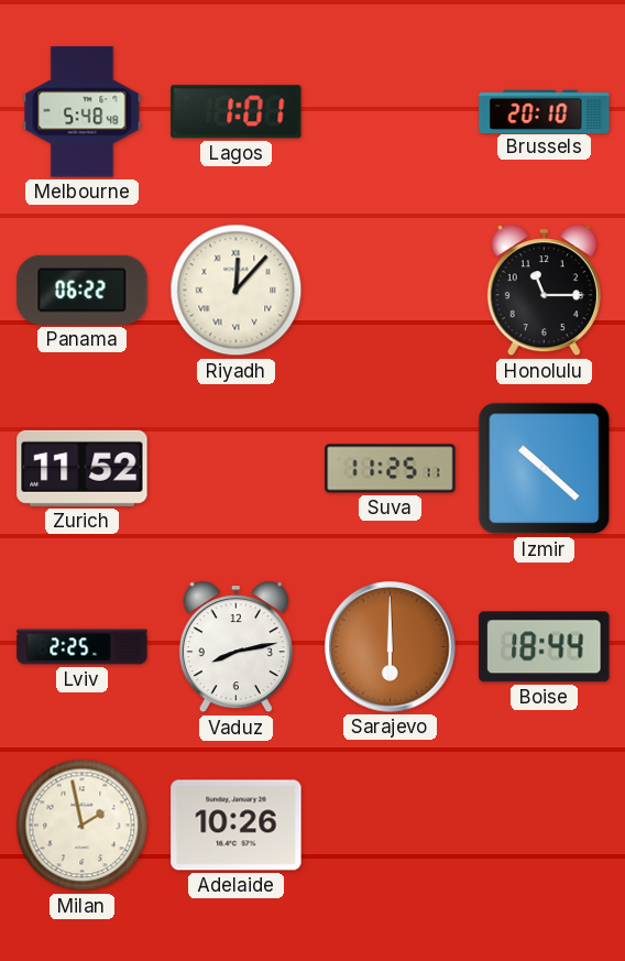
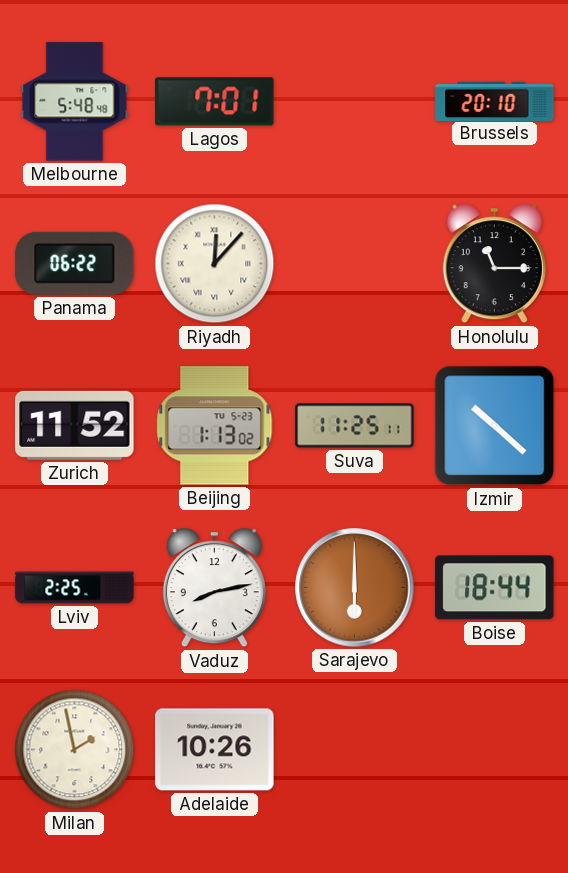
Lagos: 1:01 -> 7:01
Beijing: none -> 1:13
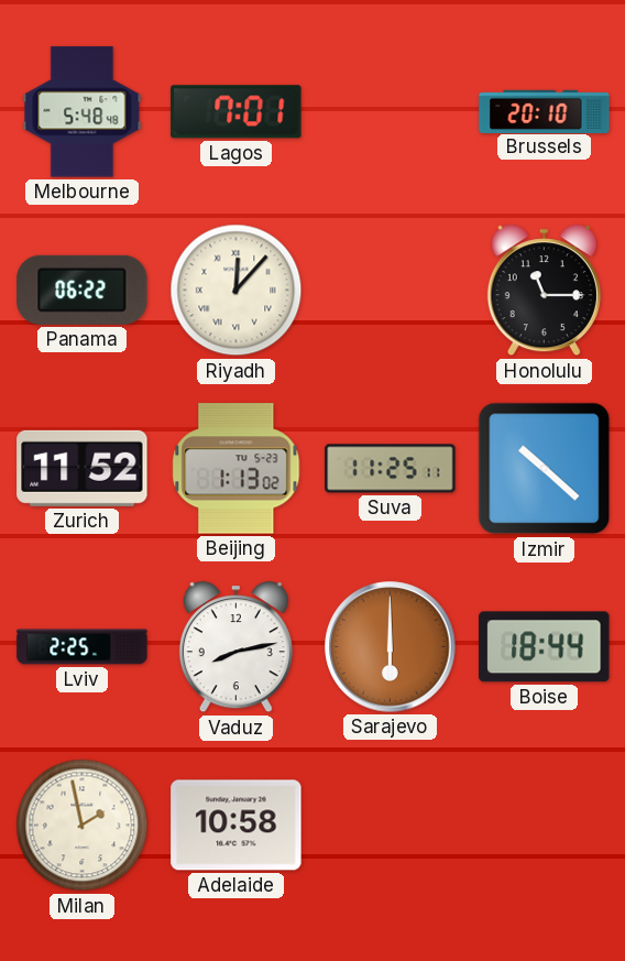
Adelaide: 10:26 -> 10:58
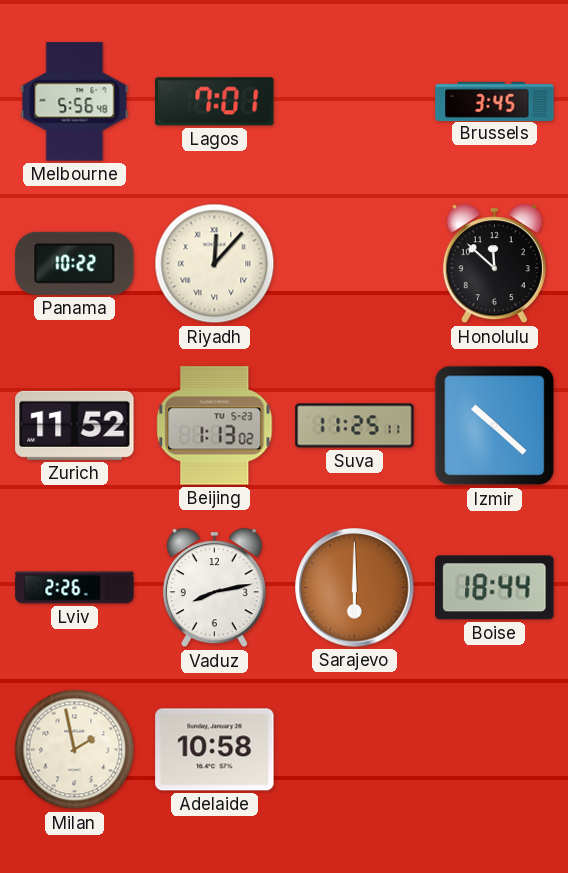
Melbourne: 5:48 -> 5:56
Brussels: 20:10 -> 3:45
Panama: 06:22 -> 10:22
Honolulu: 11:15 -> 11:52
Lviv: 2:25 -> 2:26
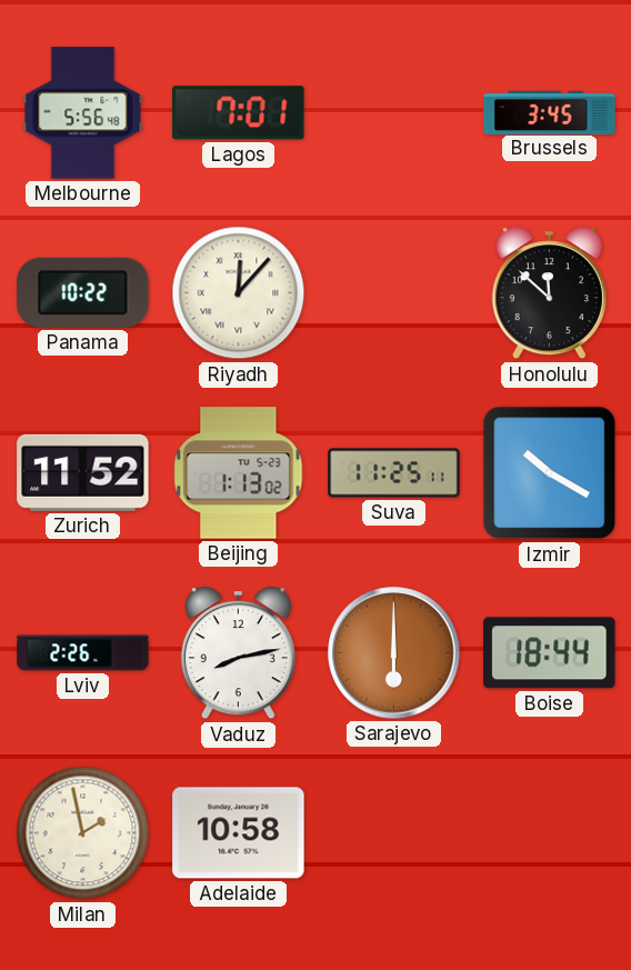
Izmir: 10:22 -> 10:20
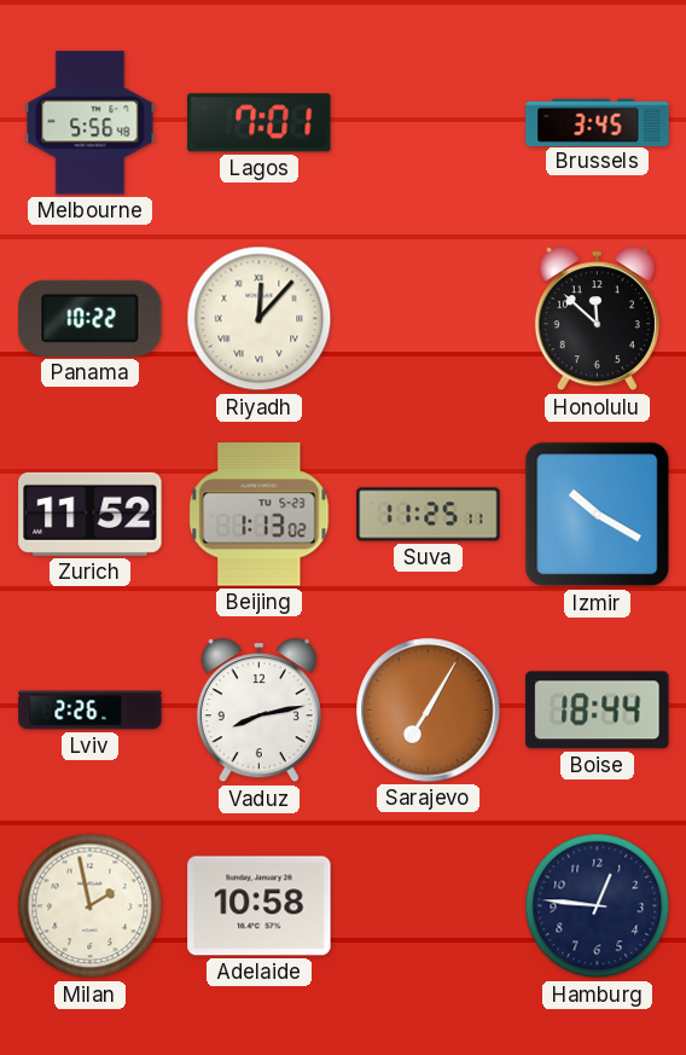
Sarajevo: 6:00 -> 7:05
Hamburg: none -> 12:46
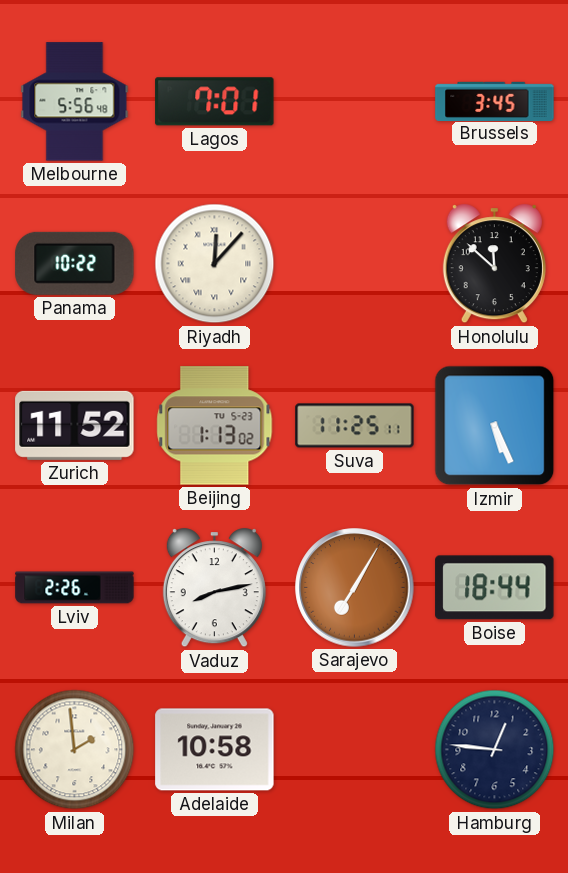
Izmir: 10:20 -> 5:26
Milan: 1:58 -> 1:59
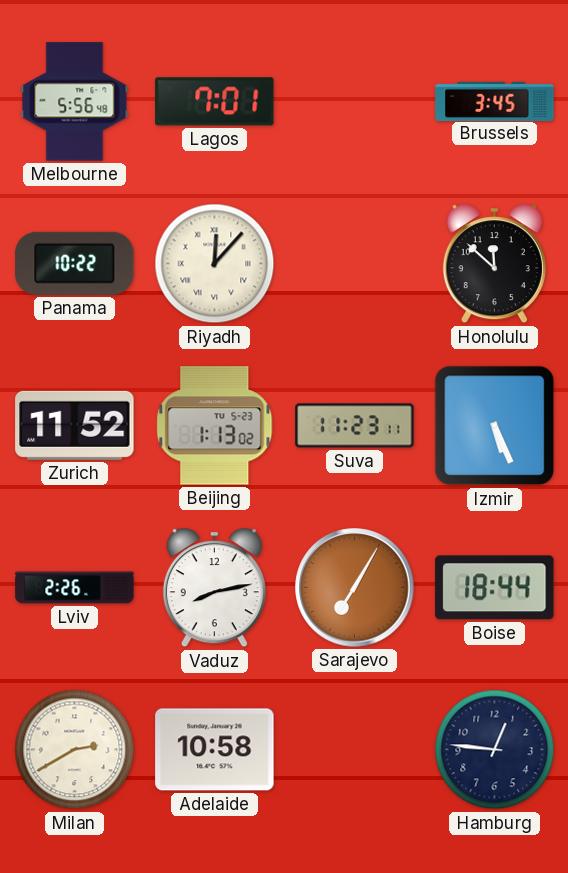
Suva: 11:25 -> 11:23
Milan: 1:59 -> 2:40
